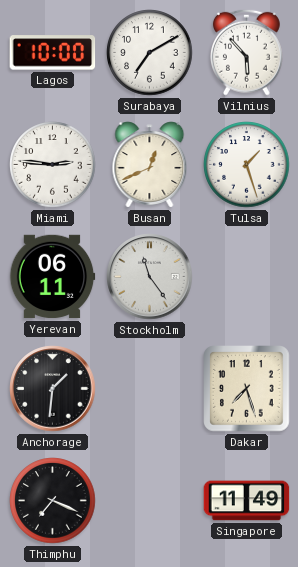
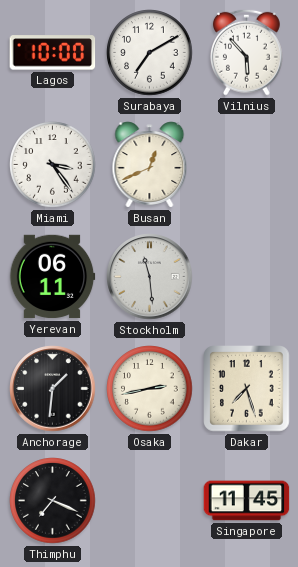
Miami: 2:46 -> 3:24
Tulsa: 1:27 -> none
Stockholm: 11:24 -> 11:29
Osaka: none -> 2:43
Singapore: 11:49 -> 11:45
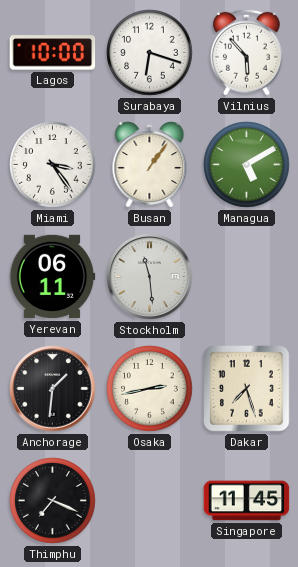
Surabaya: 7:10 -> 6:18
Busan: 12:41 -> 1:06
Managua: none -> 5:10
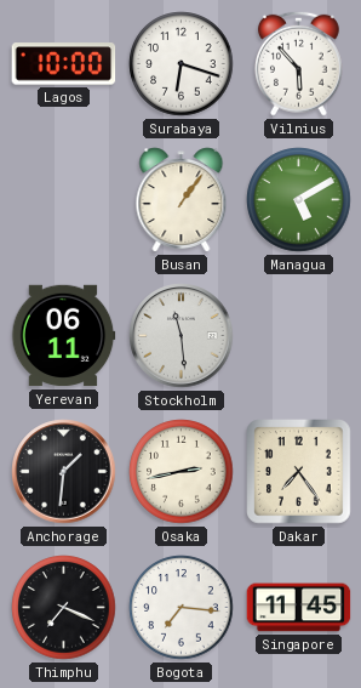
Miami: 3:24 -> none
Dakar: 7:27 -> 7:24
Bogota: none -> 7:16
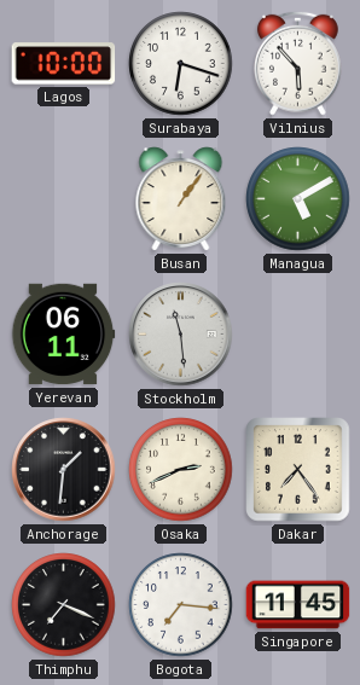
Osaka: 2:43 -> 2:41
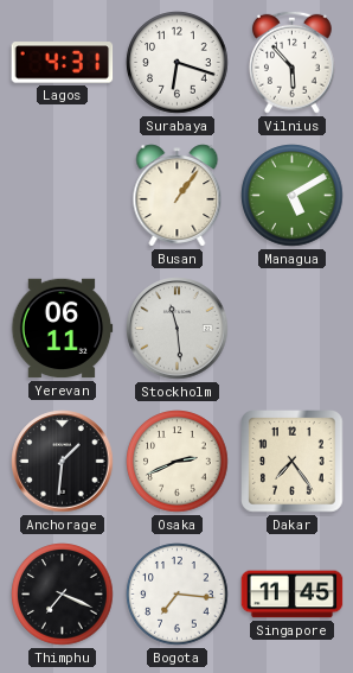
Lagos: 10:00 -> 4:31
